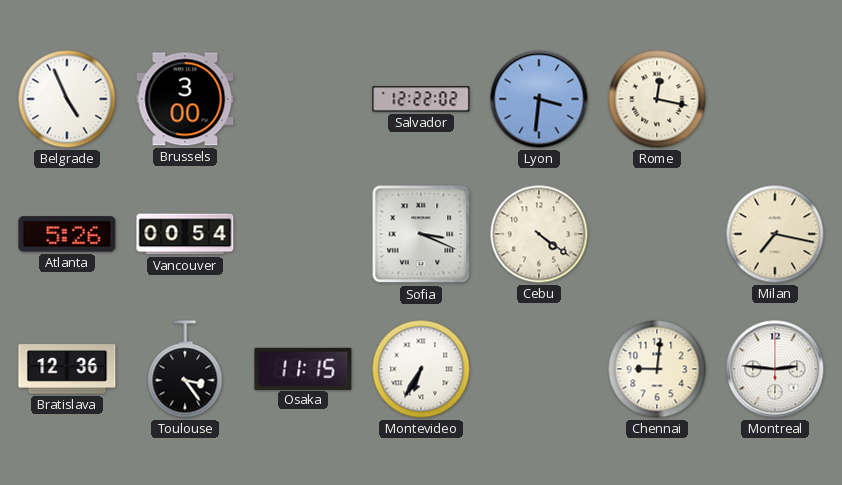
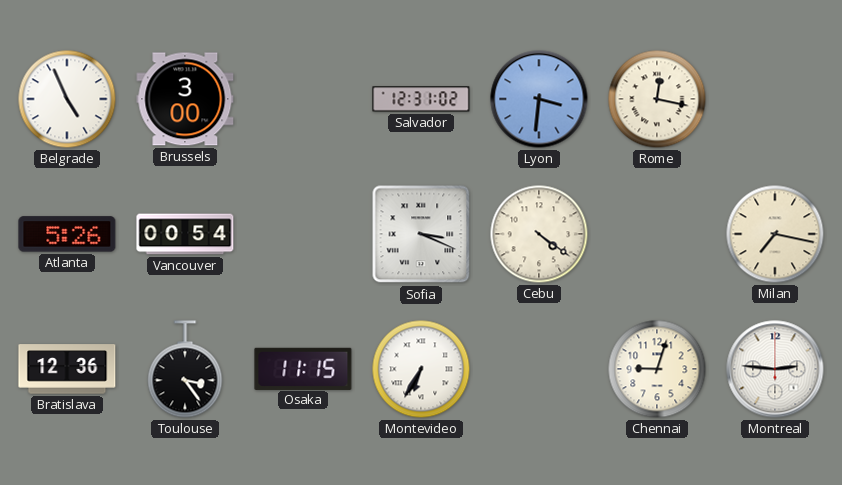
Salvador: 12:22 -> 12:31
Chennai: 9:01 -> 9:03
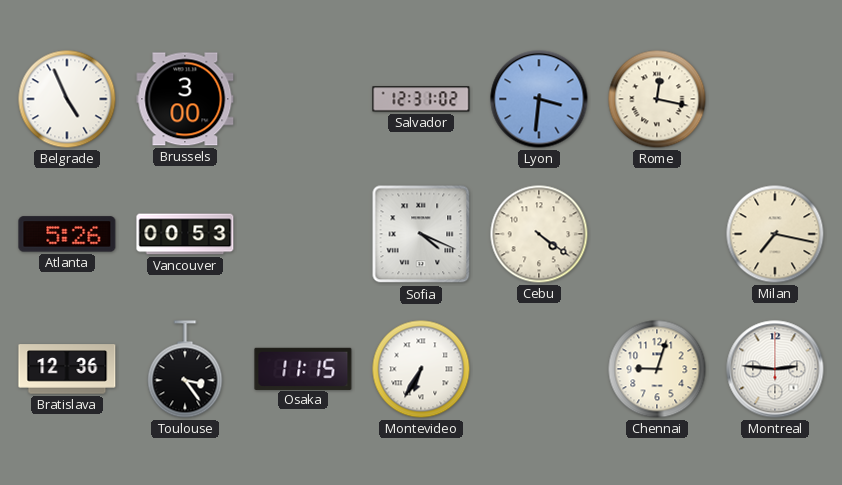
Vancouver: 00:54 -> 00:53
Sofia: 3:19 -> 4:19
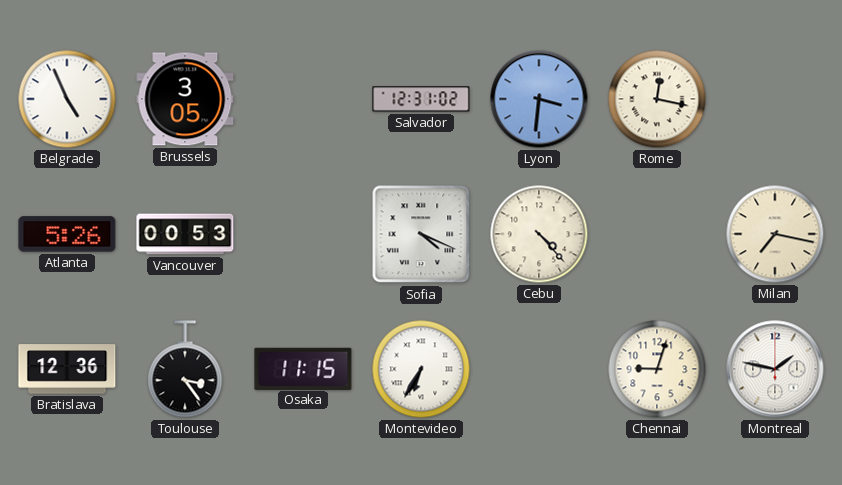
Brussels: 3:00 -> 3:05
Cebu: 4:21 -> 4:23
Montreal: 2:46 -> 1:47
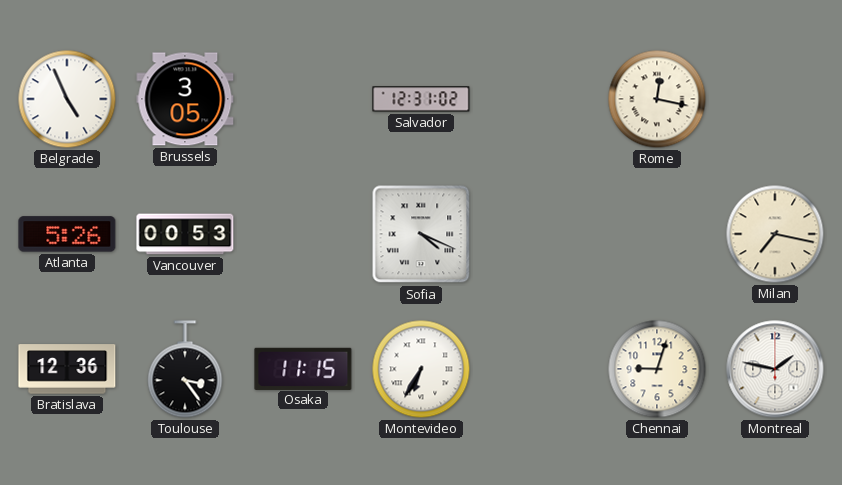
Lyon: 3:31 -> none
Cebu: 4:23 -> none
